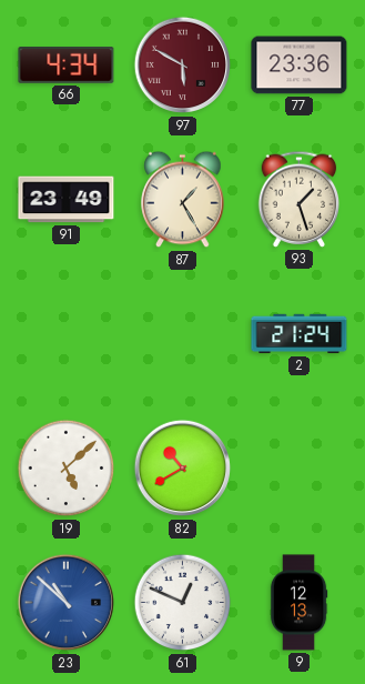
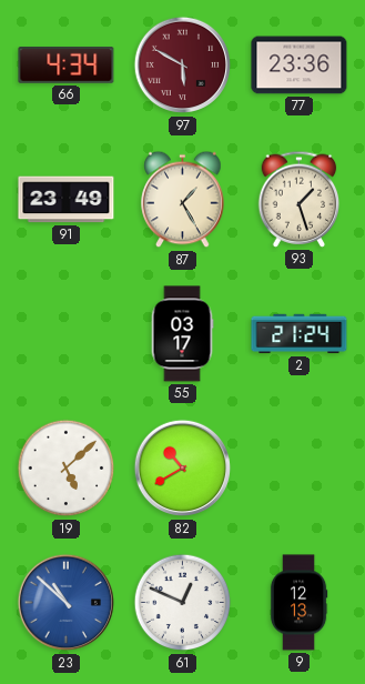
55: none -> 03:17
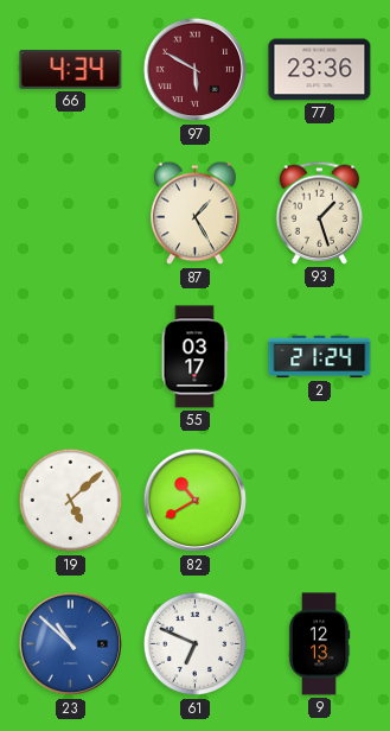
91: 23:49 -> none
61: 12:49 -> 6:49
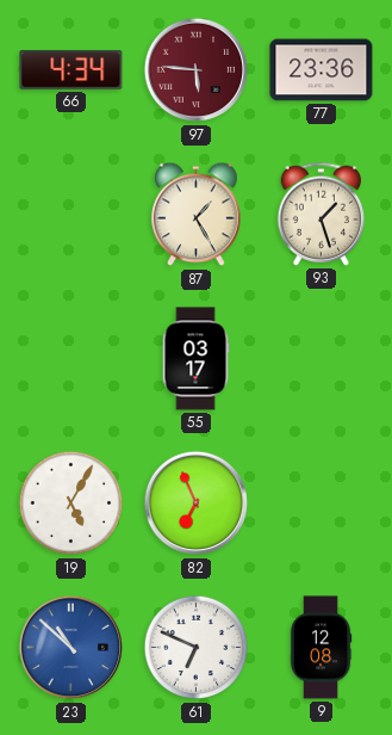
97: 5:50 -> 5:46
2: 21:24 -> none
19: 5:08 -> 5:05
82: 10:40 -> 6:56
9: 12:13 -> 12:08
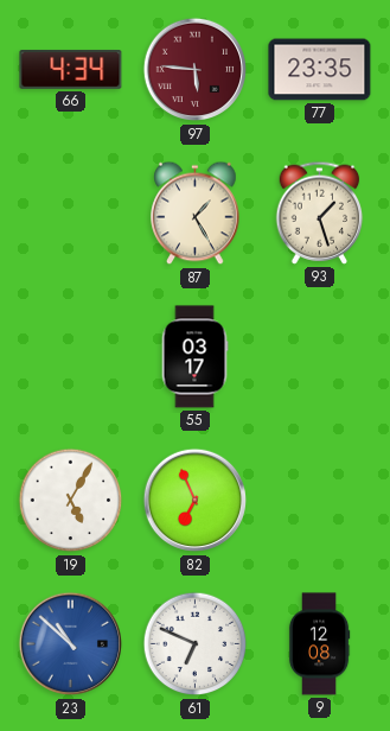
77: 23:36 -> 23:35
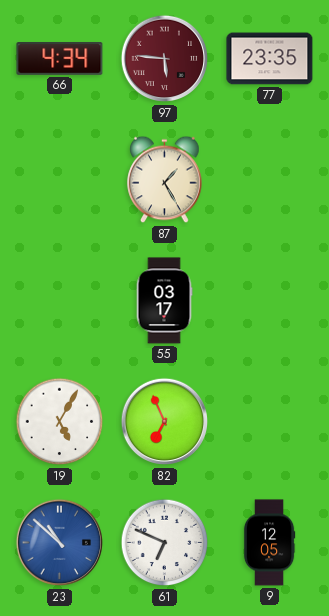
93: 1:27 -> none
9: 12:08 -> 12:05
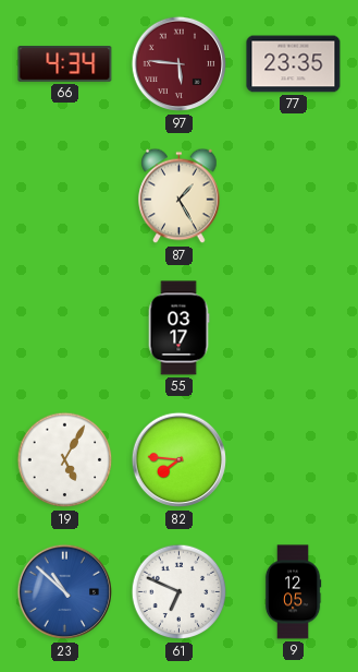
82: 6:56 -> 7:46
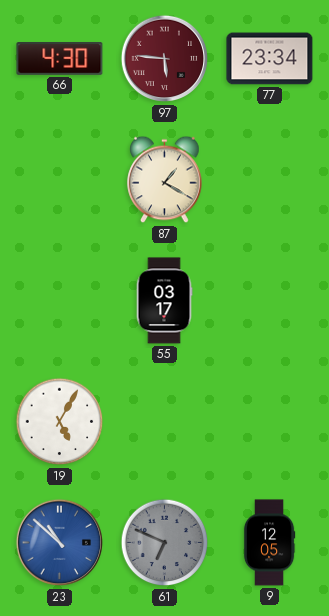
66: 4:34 -> 4:30
77: 23:35 -> 23:34
87: 1:25 -> 1:20
82: 7:46 -> none
61 dial: white -> grey
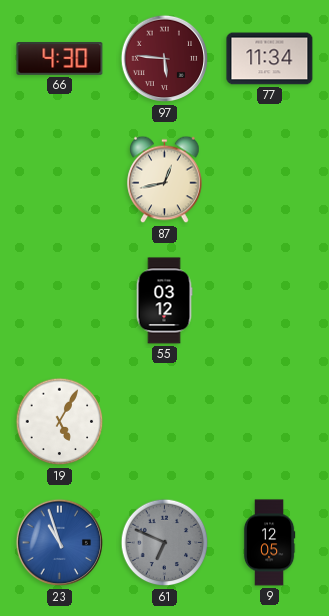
77: 23:34 -> 11:34
87: 1:20 -> 12:43
55: 03:17 -> 03:12
23: 10:52 -> 10:57
